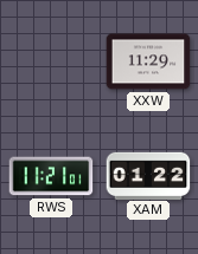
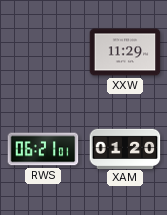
RWS: 11:21 -> 06:21
XAM: 01:22 -> 01:20
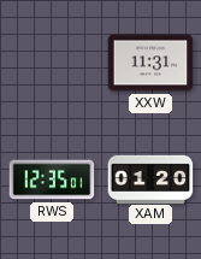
XXW: 11:29 -> 11:31
RWS: 06:21 -> 12:35
